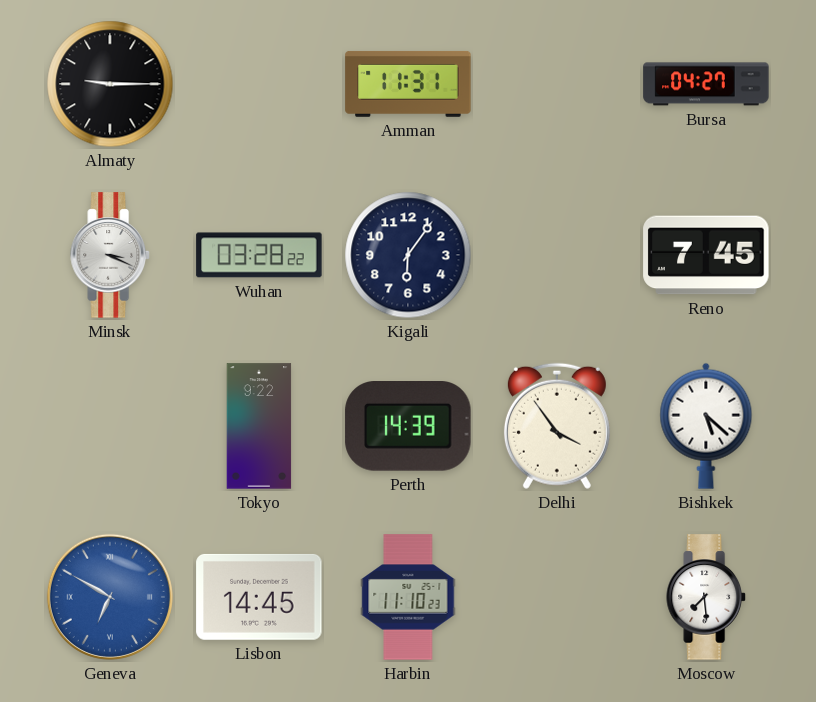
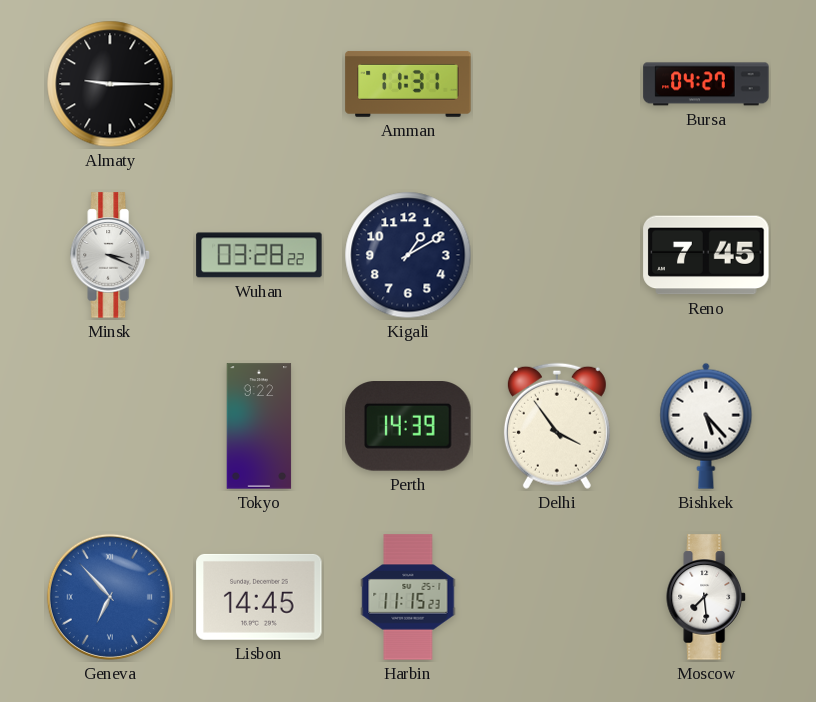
Kigali: 6:06 -> 1:10
Bishkek: 5:22 -> 5:23
Geneva: 6:50 -> 6:53
Harbin: 11:10 -> 11:15
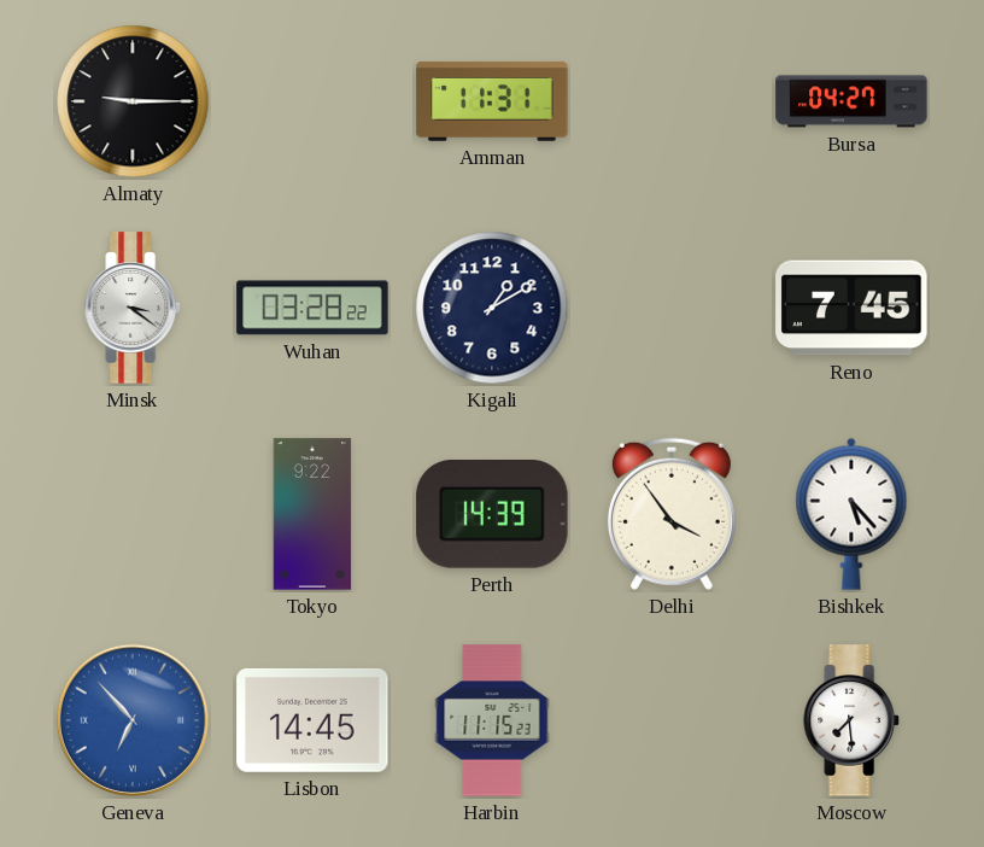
Minsk: 3:19 -> 3:21
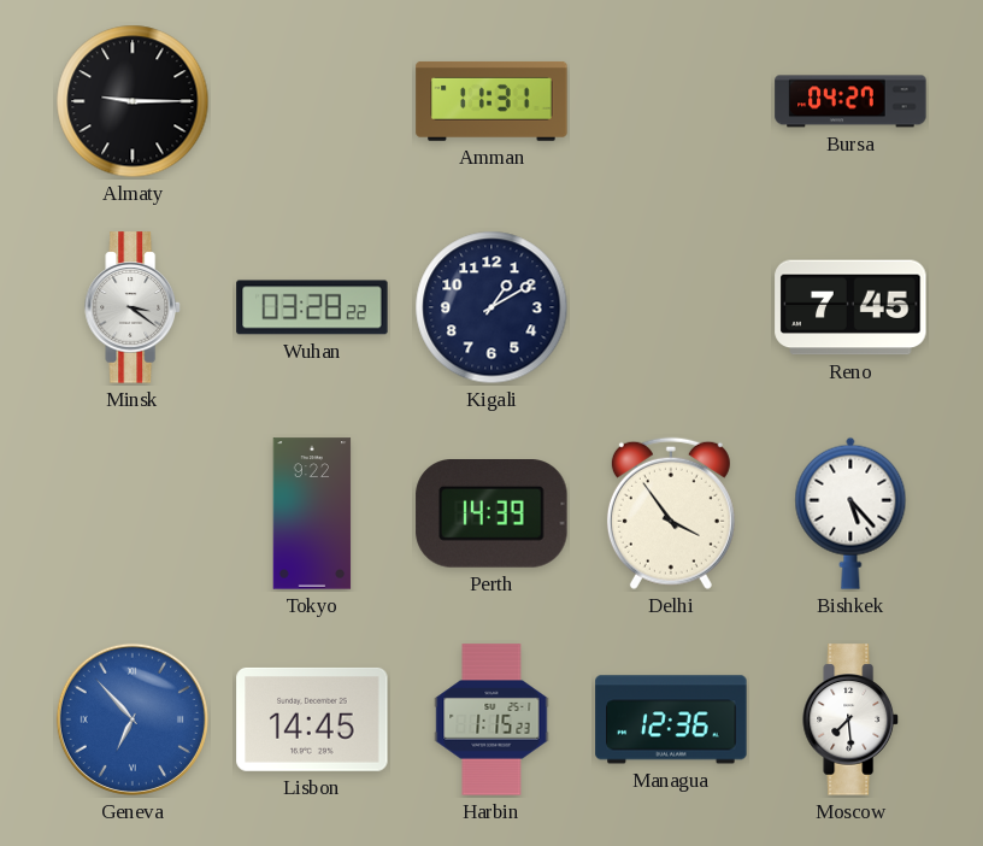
Harbin: 11:15 -> 1:15
Managua: none -> 12:36
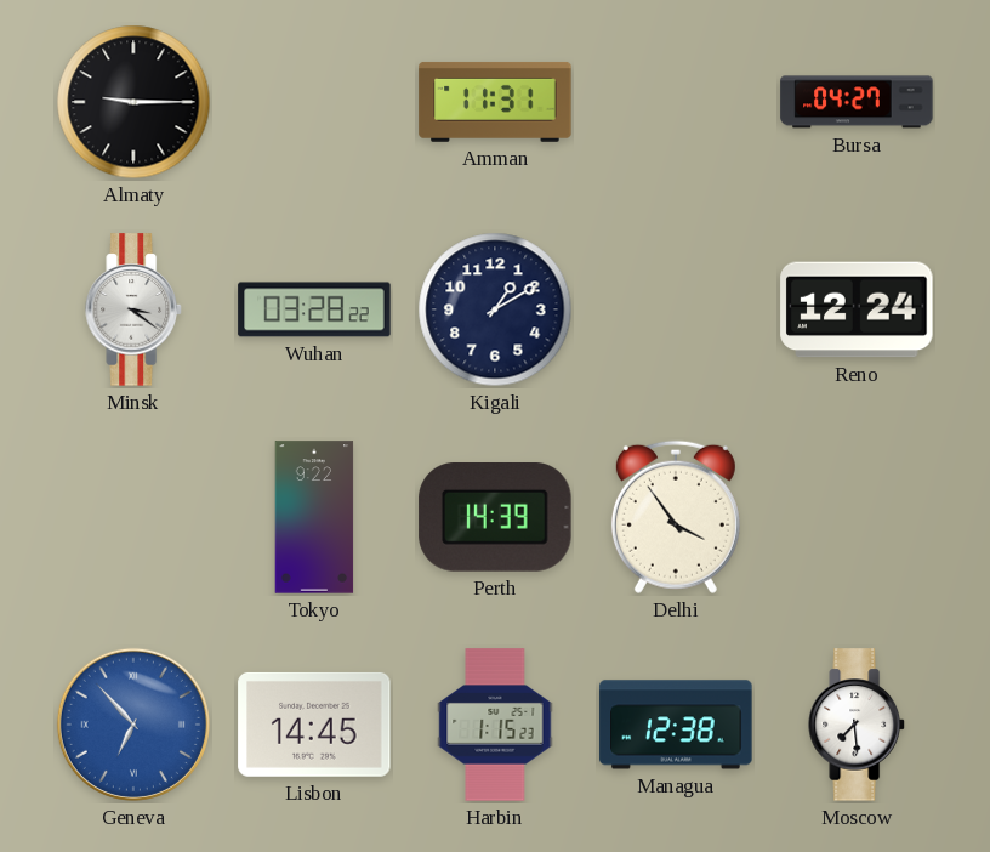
Reno: 7:45 -> 12:24
Bishkek: 5:23 -> none
Managua: 12:36 -> 12:38
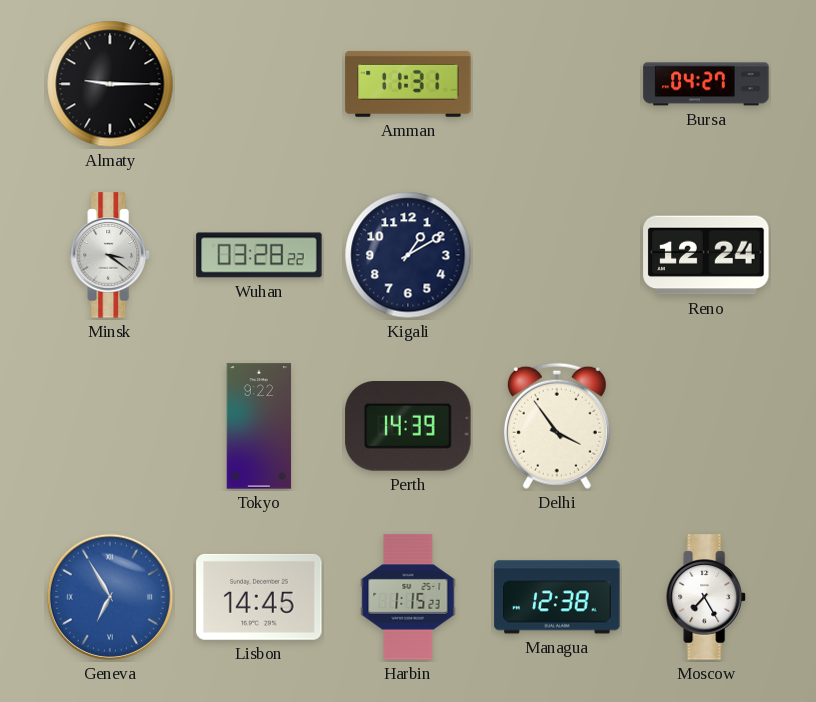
Geneva: 6:53 -> 6:55
Moscow: 7:29 -> 7:25
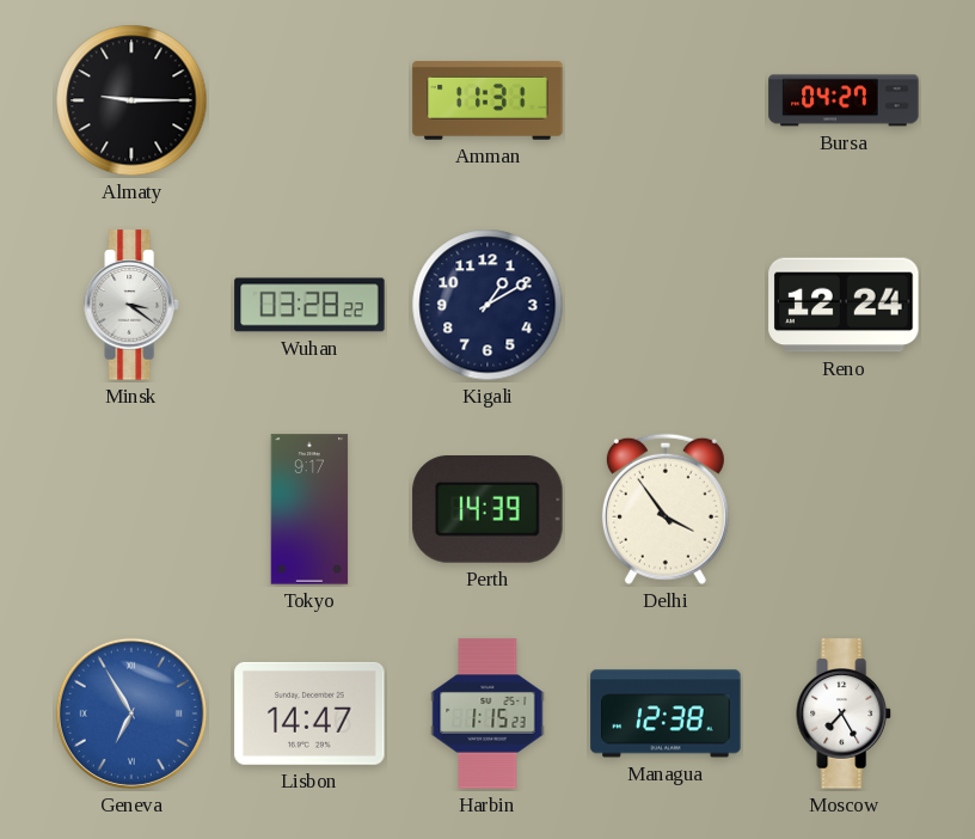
Tokyo: 9:22 -> 9:17
Lisbon: 14:45 -> 14:47
